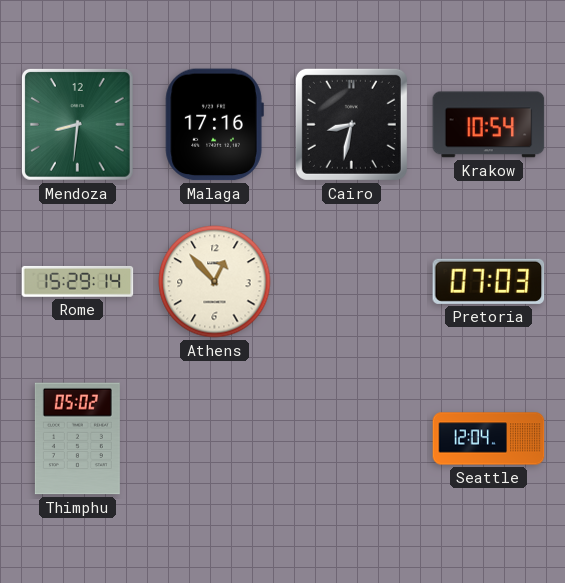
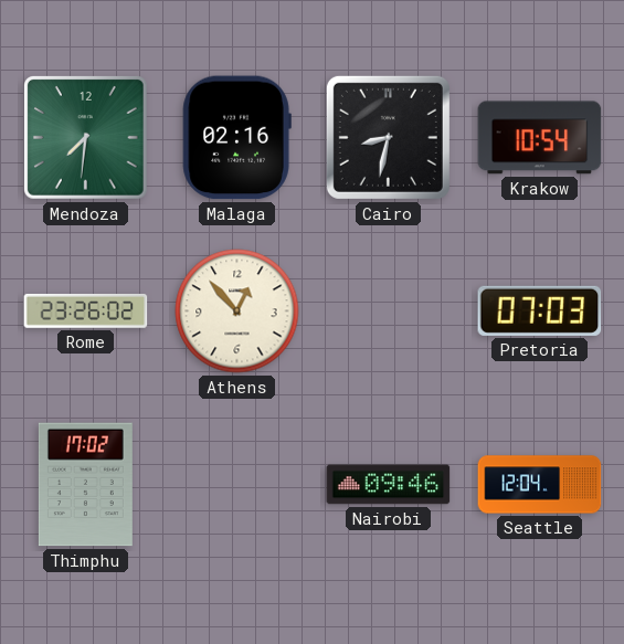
Mendoza: 8:31 -> 7:31
Malaga: 17:16 -> 02:16
Rome: 15:29 -> 23:26
Thimphu: 05:02 -> 17:02
Nairobi: none -> 09:46
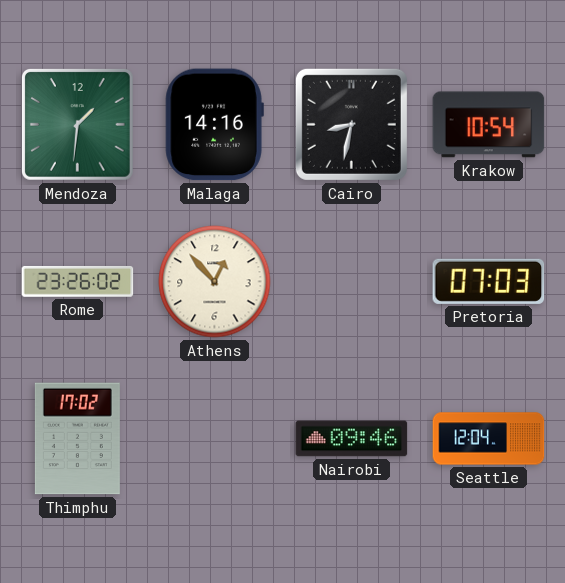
Mendoza: 7:31 -> 1:31
Malaga: 02:16 -> 14:16
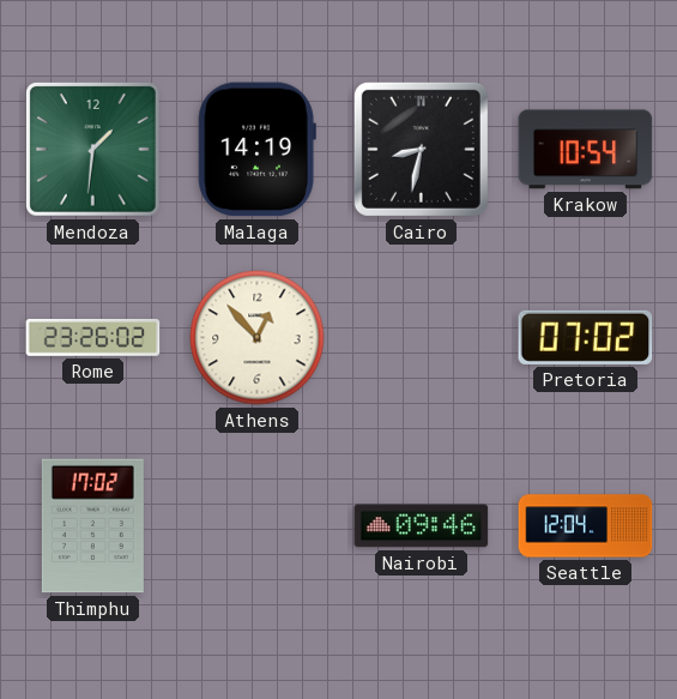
Malaga: 14:16 -> 14:19
Pretoria: 07:03 -> 07:02
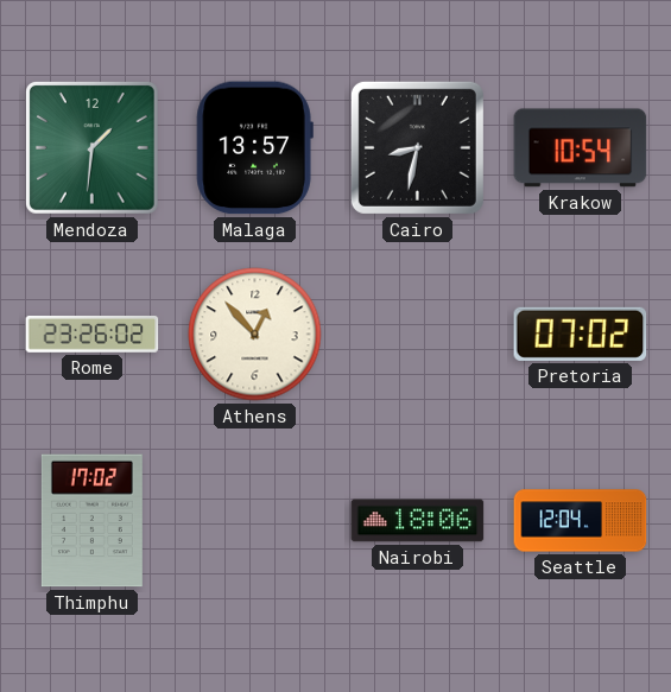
Malaga: 14:19 -> 13:57
Nairobi: 09:46 -> 18:06
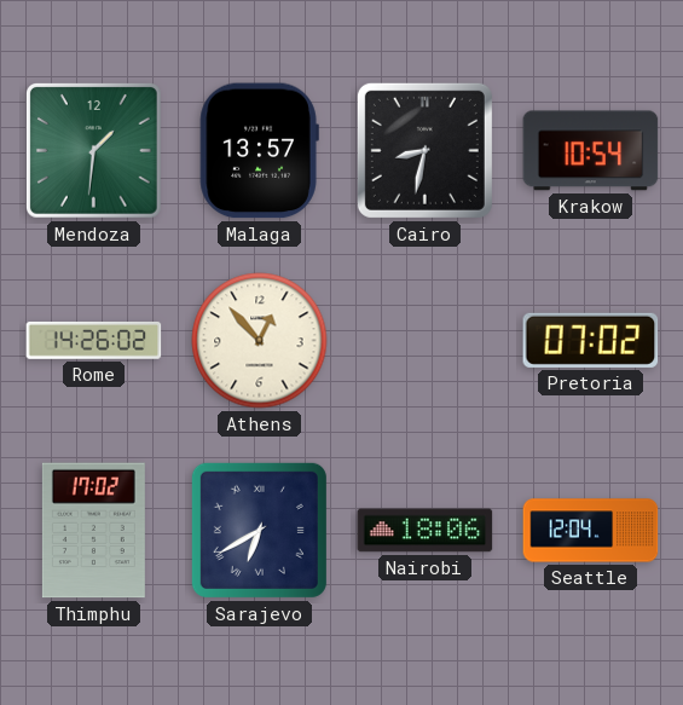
Rome: 23:26 -> 14:26
Sarajevo: none -> 6:40
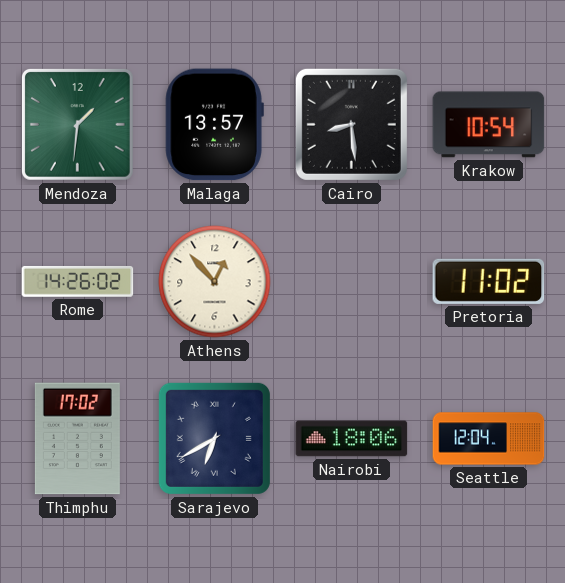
Cairo: 8:32 -> 8:29
Pretoria: 07:02 -> 11:02
